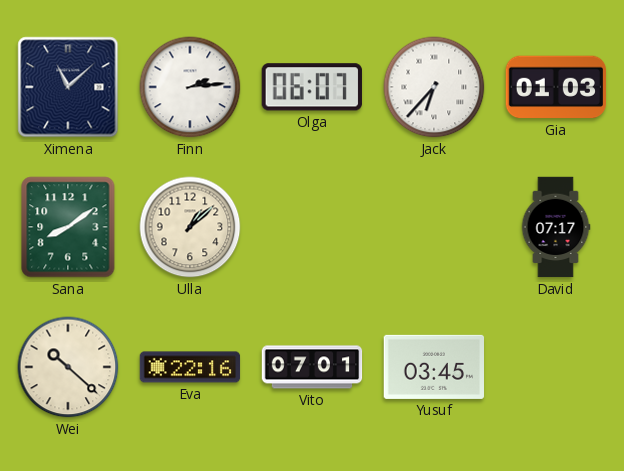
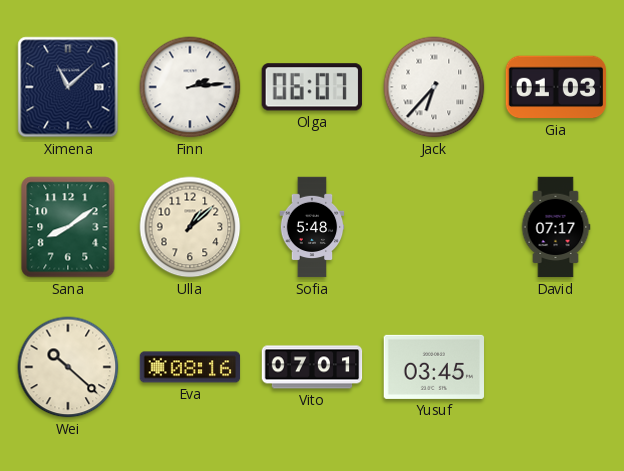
Sofia: none -> 5:48
Eva: 22:16 -> 08:16
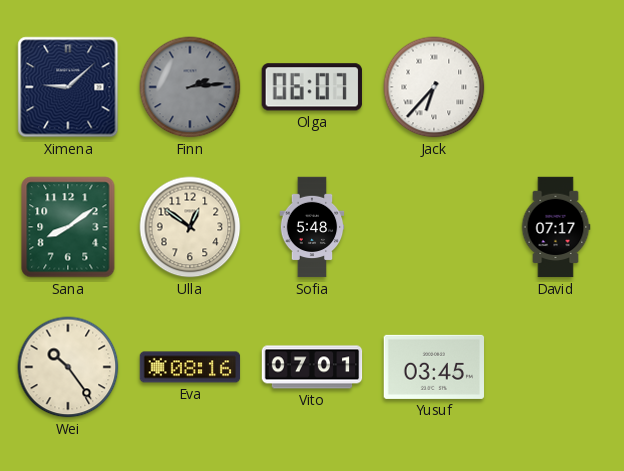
Ximena: 11:08 -> 9:08
Finn dial: white -> grey
Gia: 01:03 -> none
Ulla: 1:08 -> 12:51
Wei: 10:22 -> 10:24
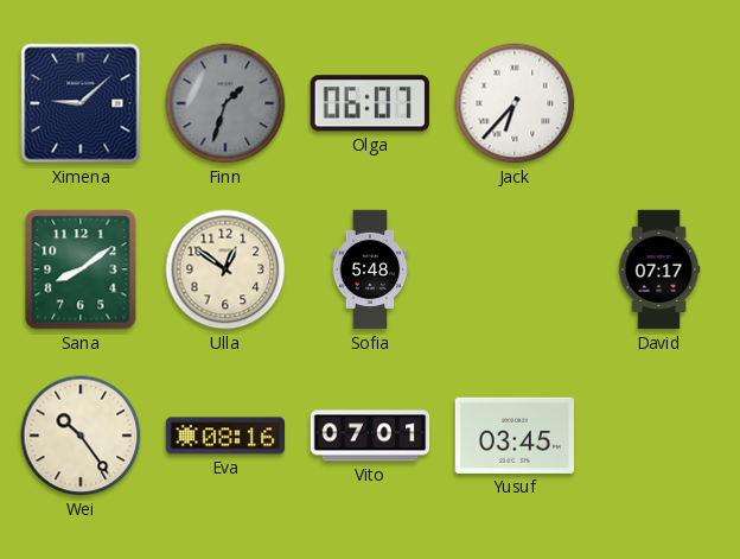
Finn: 2:14 -> 1:33
